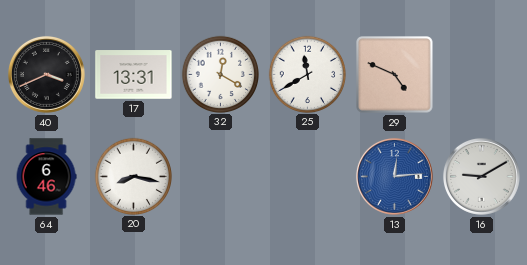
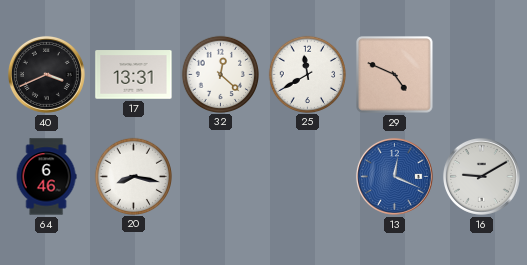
32: 12:20 -> 12:22
13: 12:14 -> 12:19
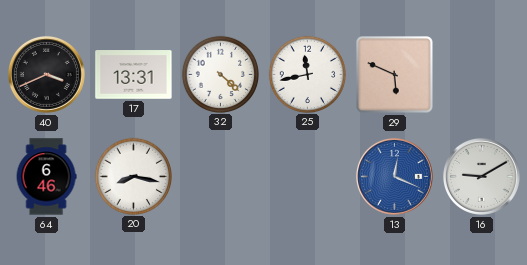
32: 12:22 -> 4:22
25: 11:40 -> 11:43
29: 4:49 -> 5:49
